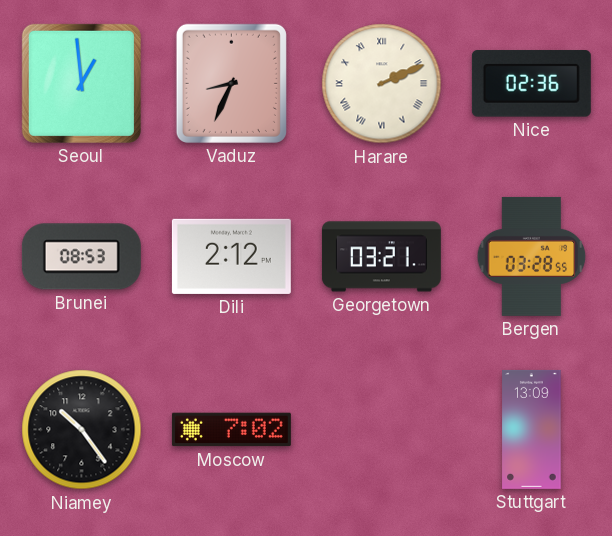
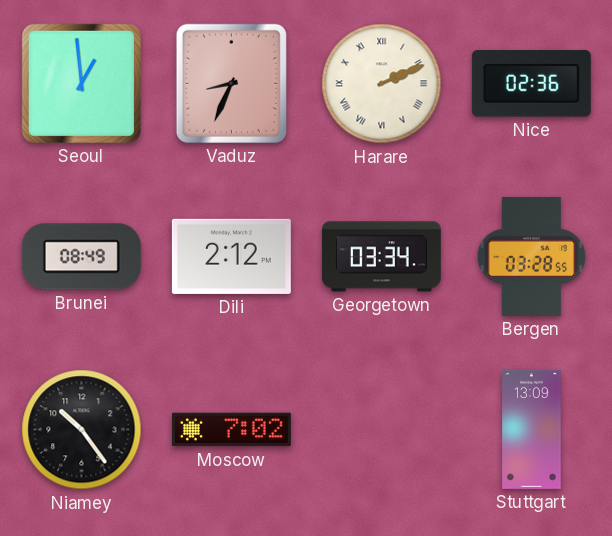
Brunei: 08:53 -> 08:49
Georgetown: 03:21 -> 03:34
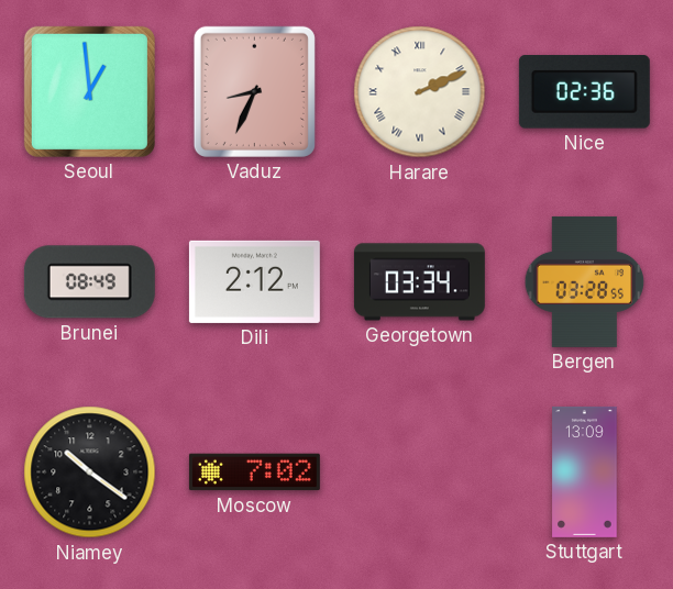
Niamey: 10:24 -> 10:21
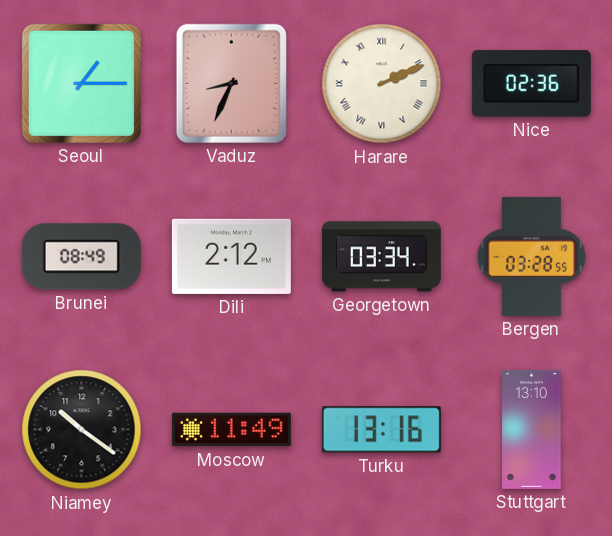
Seoul: 12:59 -> 1:15
Moscow: 7:02 -> 11:49
Turku: none -> 13:16
Stuttgart: 13:09 -> 13:10
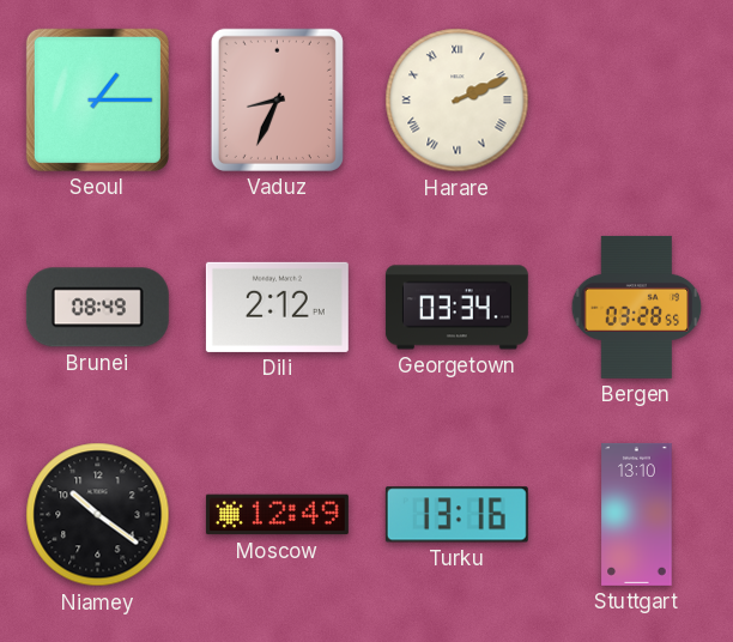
Nice: 02:36 -> none
Moscow: 11:49 -> 12:49
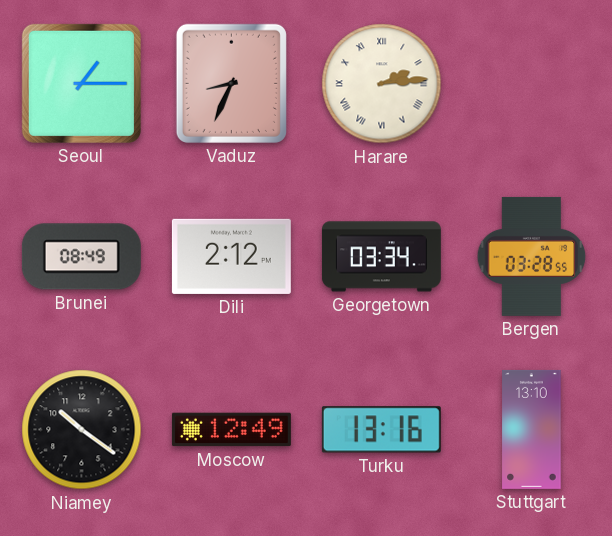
Harare: 2:11 -> 2:14
